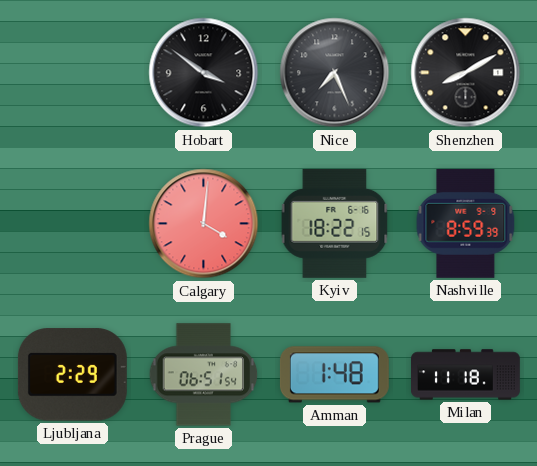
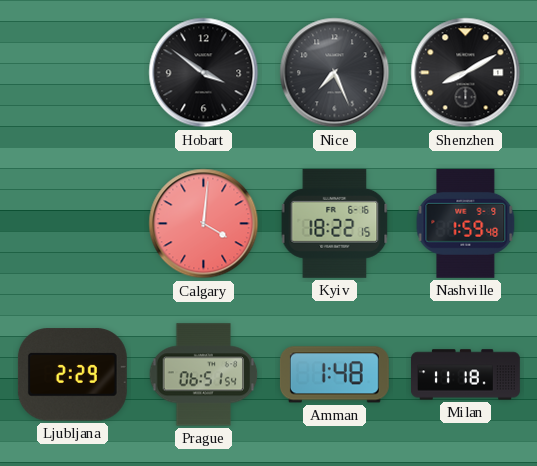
Nashville: 8:59 -> 1:59
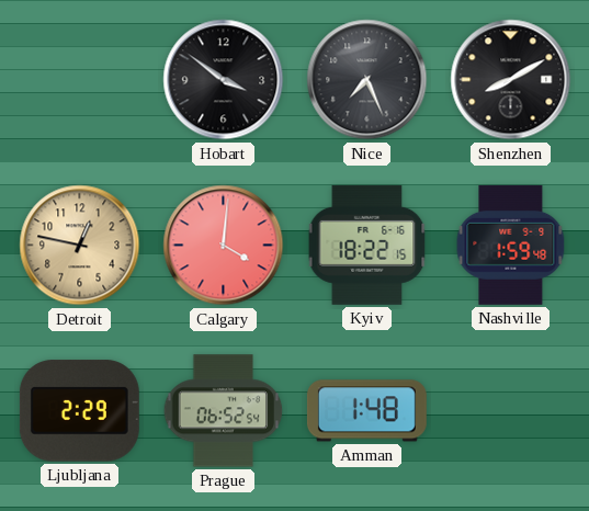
Detroit: none -> 12:47
Prague: 06:51 -> 06:52
Milan: 11:18 -> none
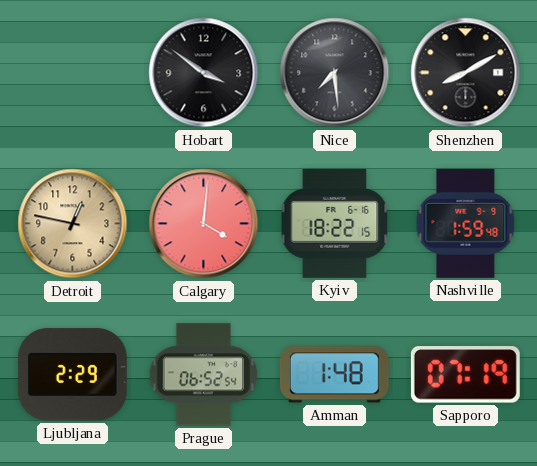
Nice: 7:26 -> 7:29
Sapporo: none -> 07:19
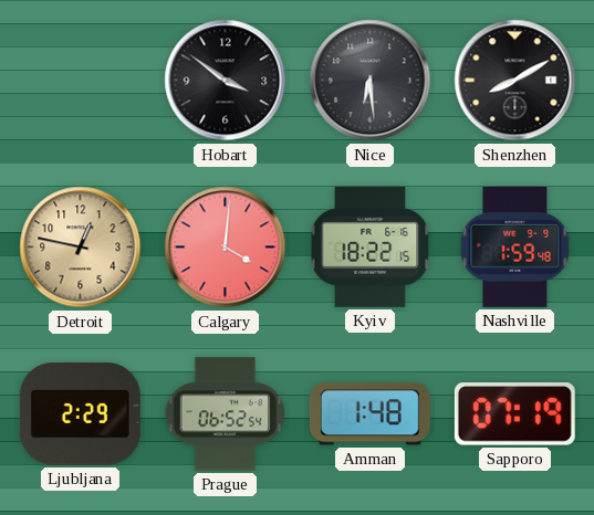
Nice: 7:29 -> 6:29
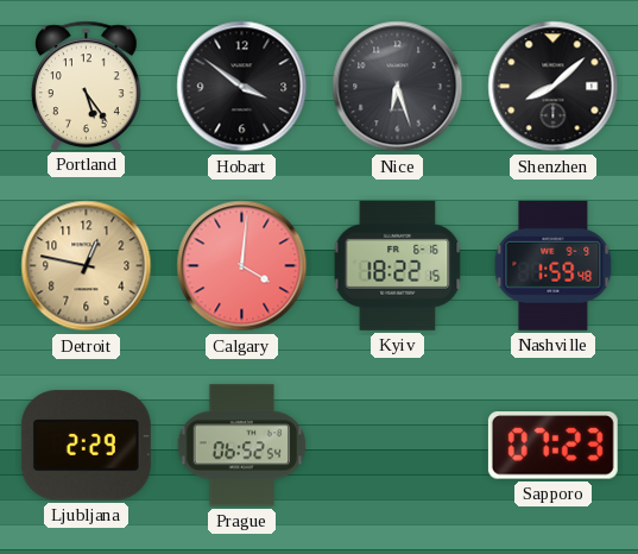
Portland: none -> 5:24
Nice: 6:29 -> 6:27
Shenzhen: 8:10 -> 8:08
Amman: 1:48 -> none
Sapporo: 07:19 -> 07:23
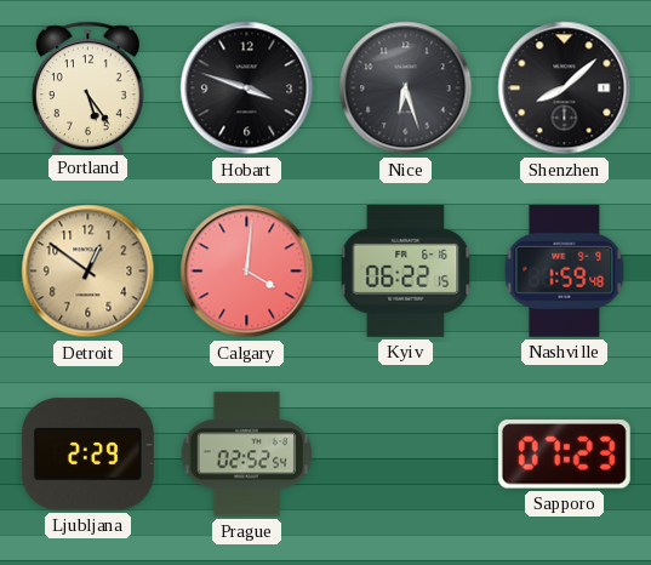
Hobart: 3:51 -> 3:48
Detroit: 12:47 -> 12:51
Kyiv: 18:22 -> 06:22
Prague: 06:52 -> 02:52
